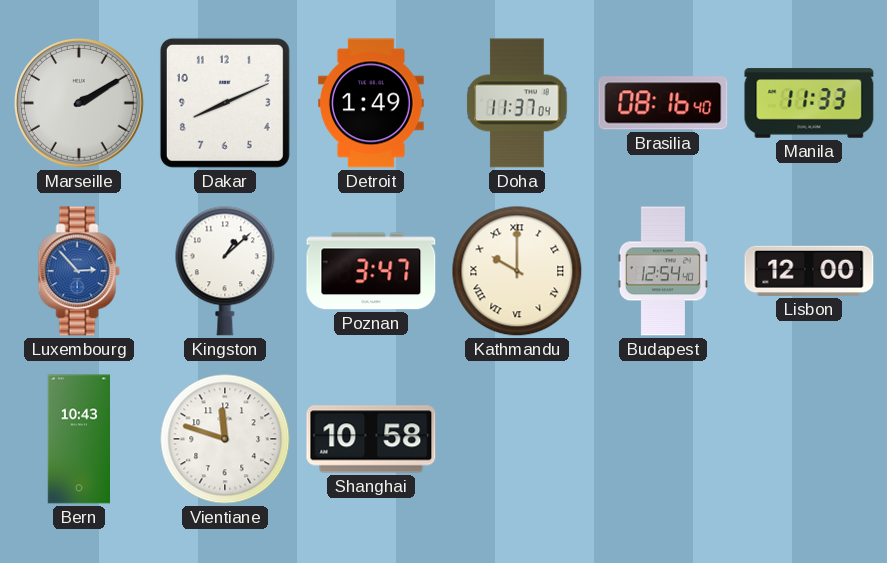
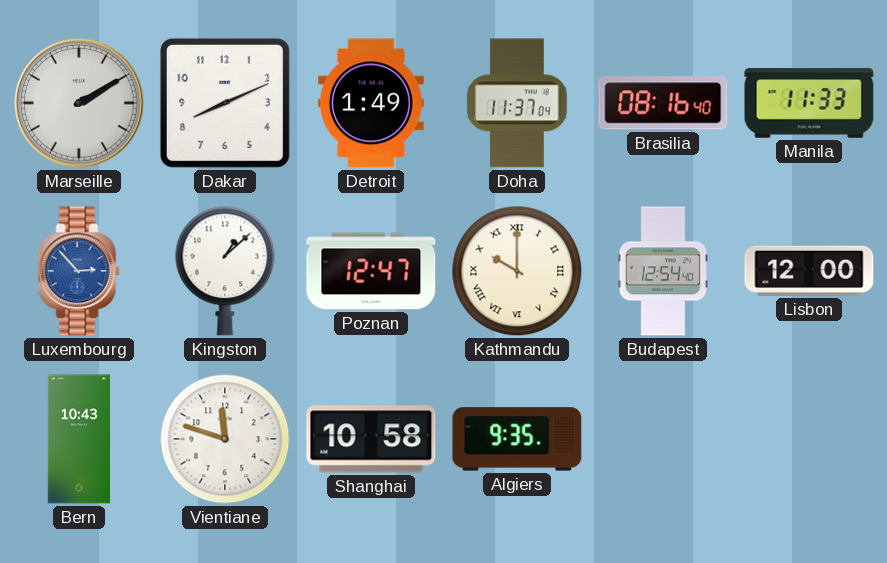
Poznan: 3:47 -> 12:47
Algiers: none -> 9:35
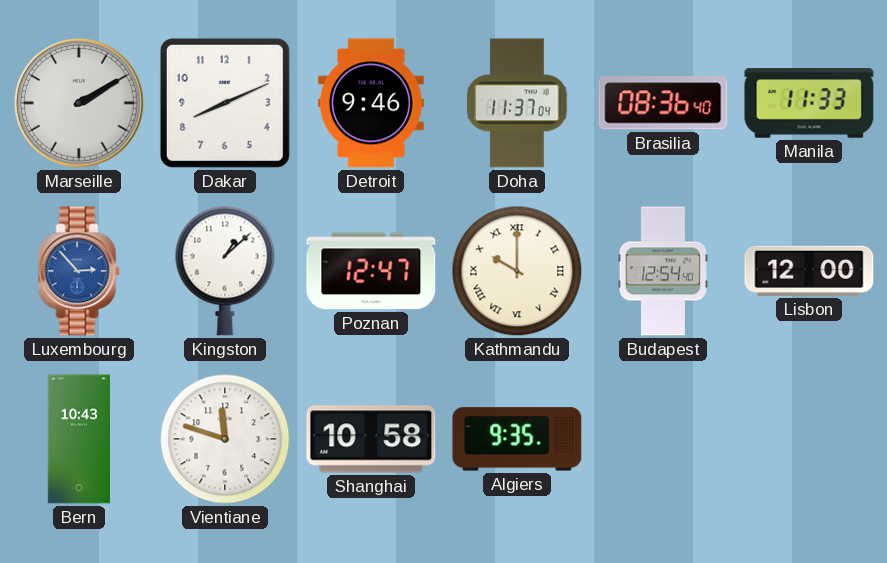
Detroit: 1:49 -> 9:46
Brasilia: 08:16 -> 08:36
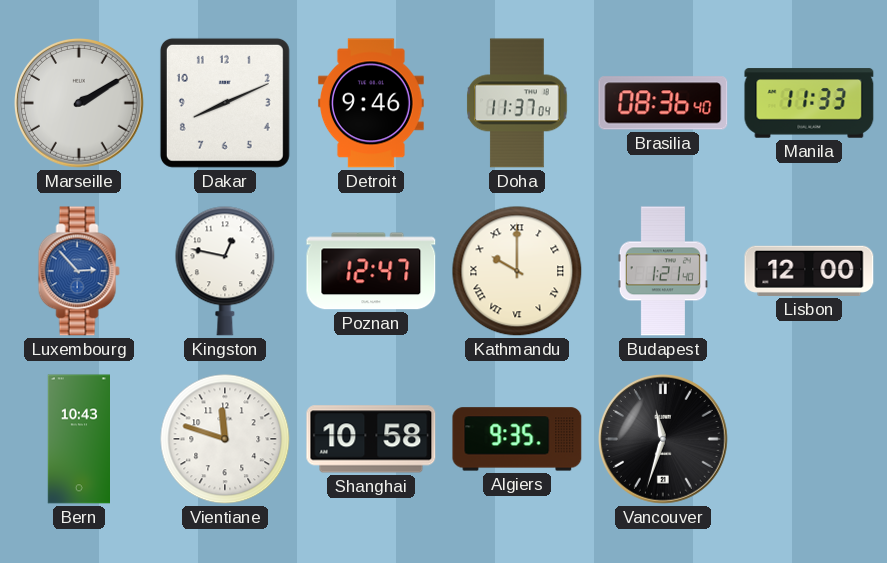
Kingston: 1:08 -> 12:47
Budapest: 12:54 -> 1:21
Vancouver: none -> 11:33
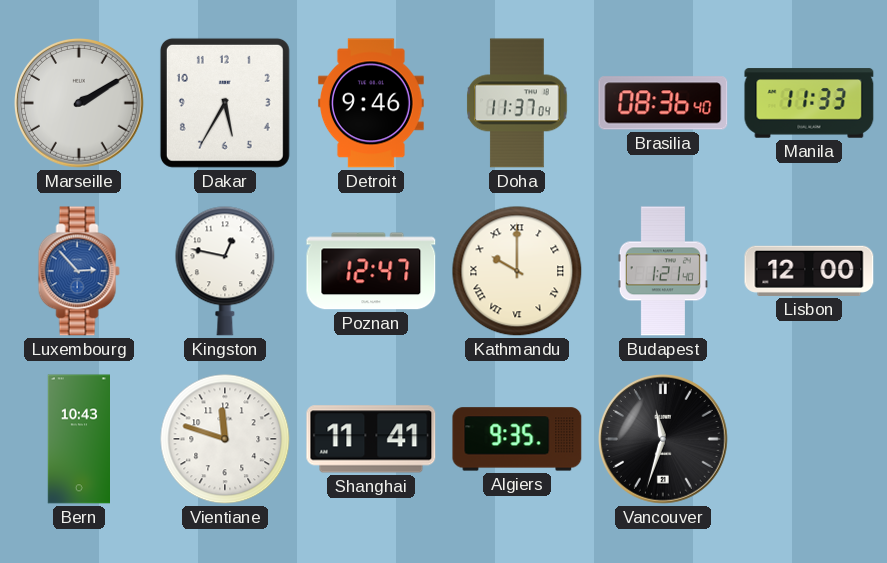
Dakar: 8:11 -> 5:35
Shanghai: 10:58 -> 11:41
